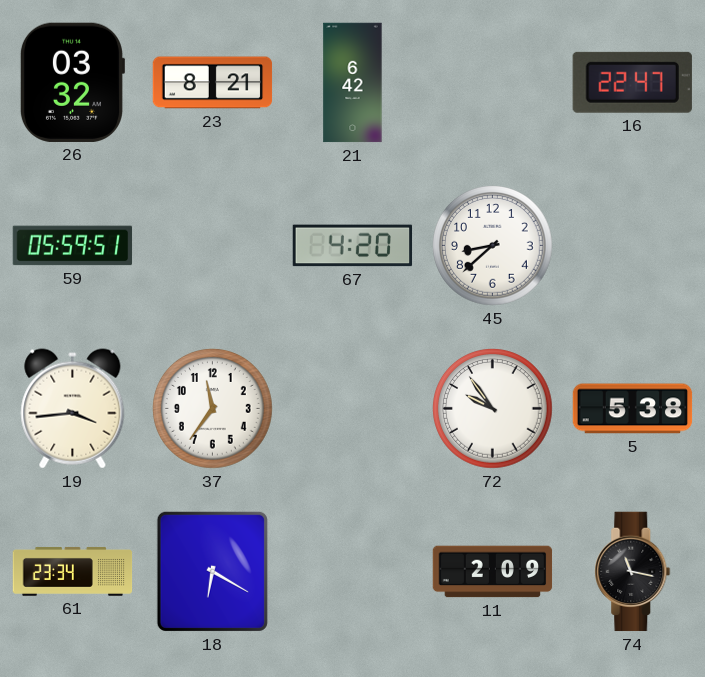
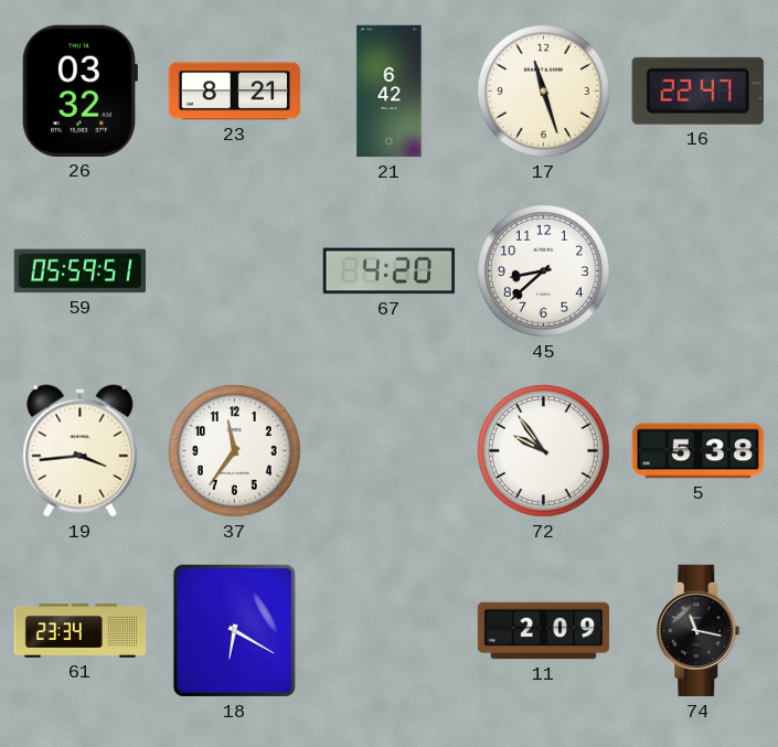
17: none -> 11:27
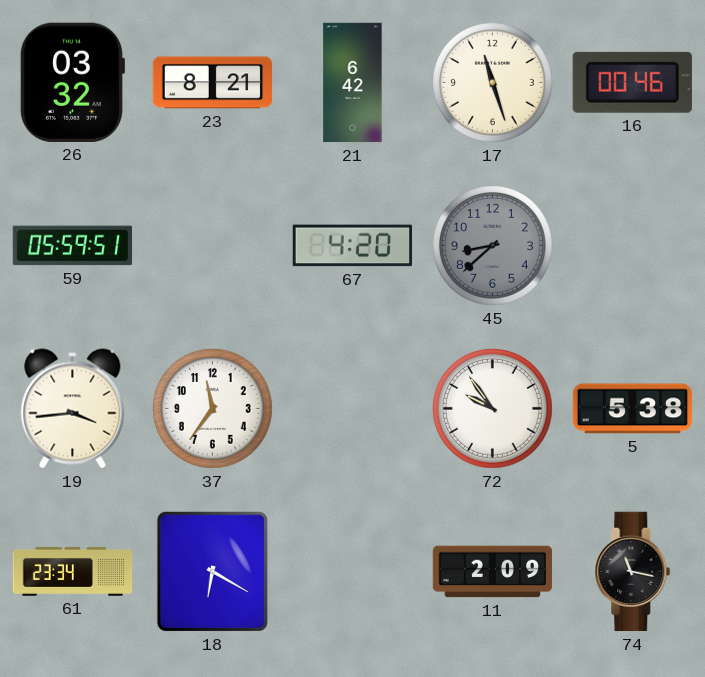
16: 22:47 -> 00:46
45 dial: white -> grey
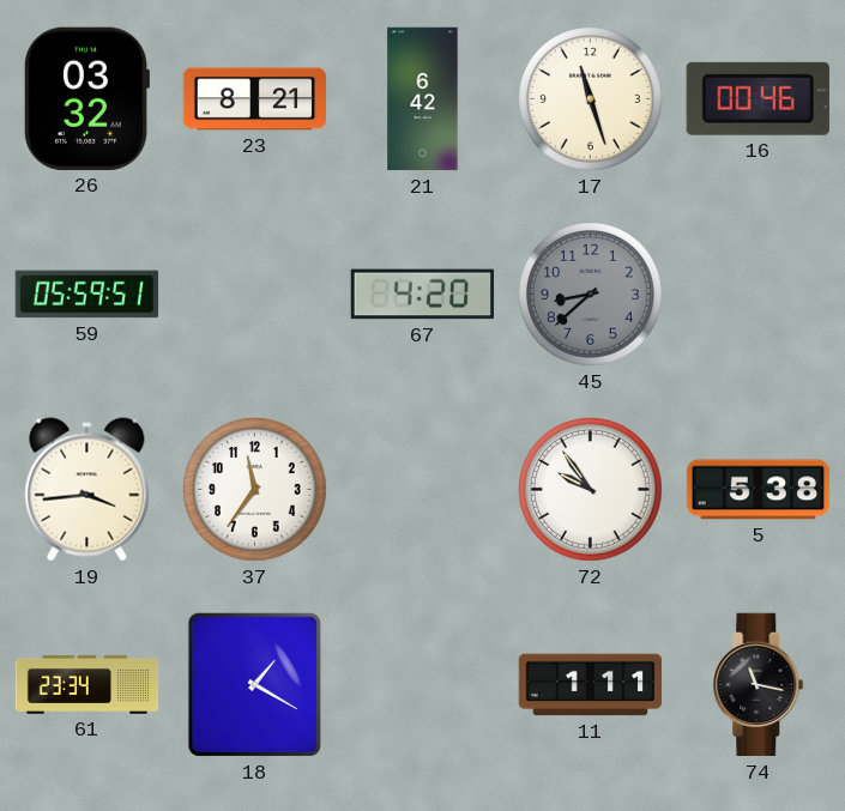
18: 6:20 -> 1:20
11: 2:09 -> 1:11
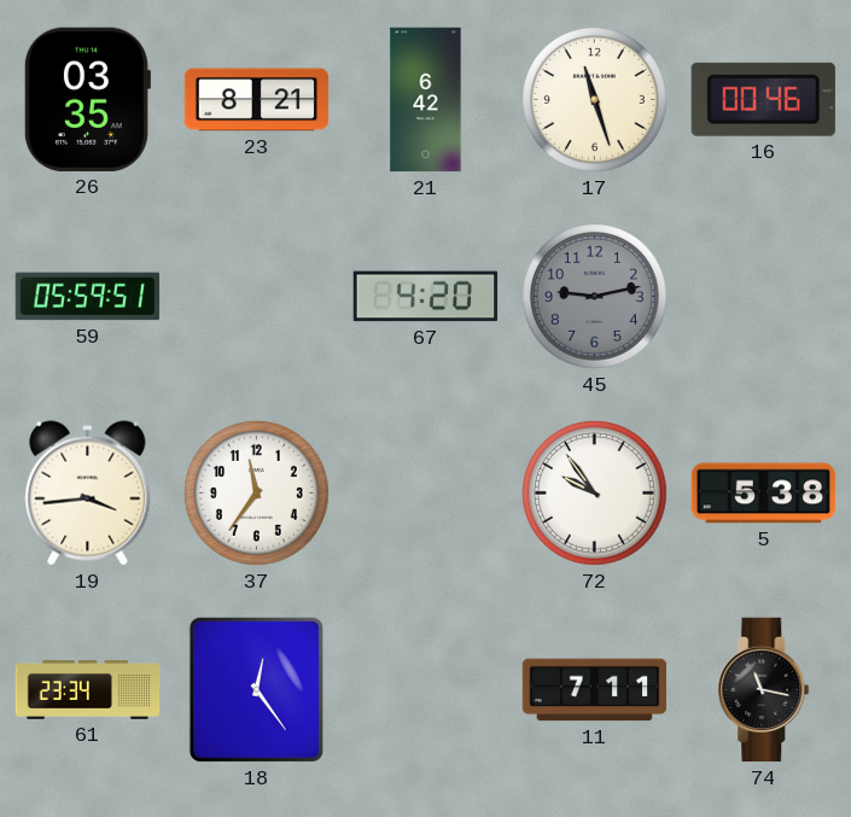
26: 03:32 -> 03:35
45: 8:38 -> 9:13
18: 1:20 -> 12:24
11: 1:11 -> 7:11
